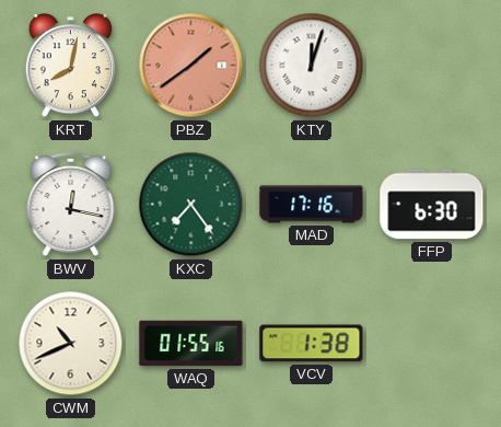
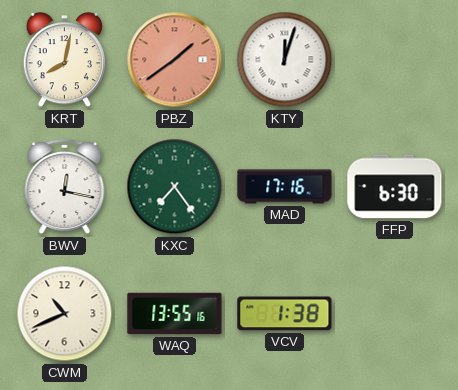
WAQ: 01:55 -> 13:55
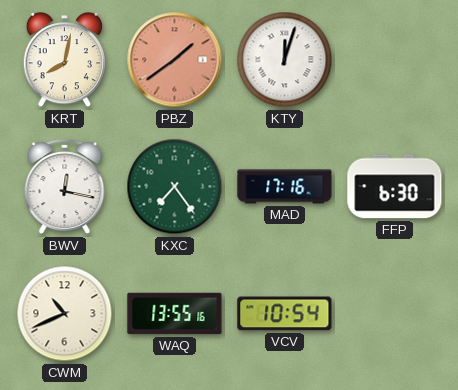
VCV: 1:38 -> 10:54
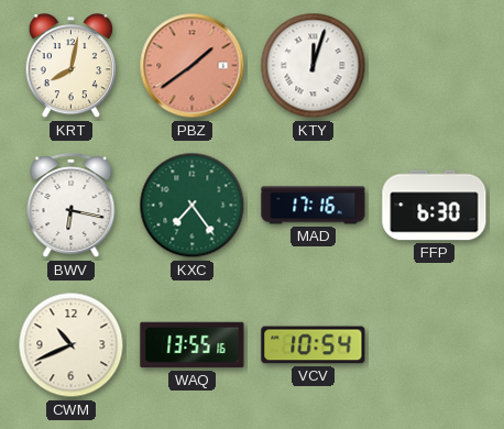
BWV: 12:17 -> 6:17
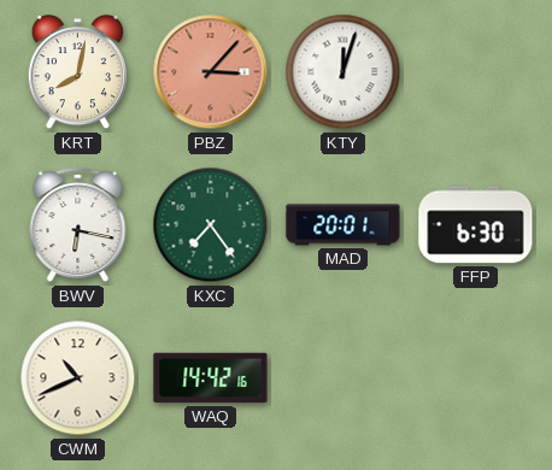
PBZ: 1:39 -> 3:07
MAD: 17:16 -> 20:01
WAQ: 13:55 -> 14:42
VCV: 10:54 -> none
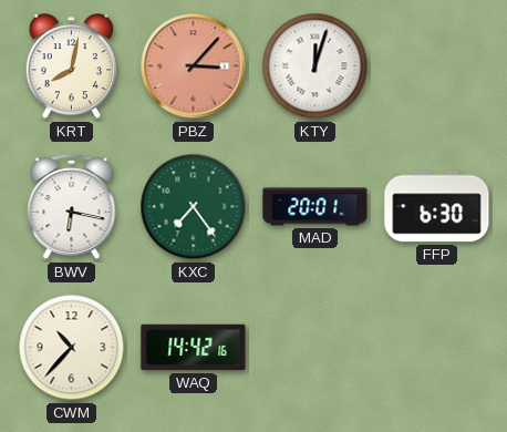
CWM: 10:41 -> 10:37
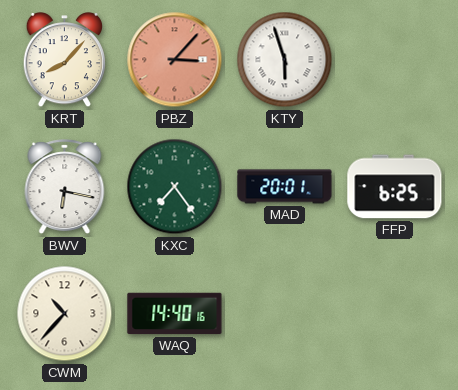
KRT: 8:02 -> 8:07
KTY: 12:03 -> 5:57
FFP: 6:30 -> 6:25
WAQ: 14:42 -> 14:40
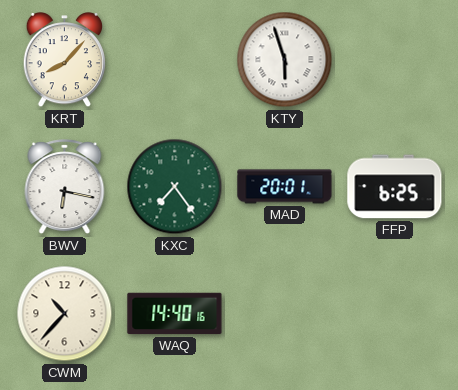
PBZ: 3:07 -> none
